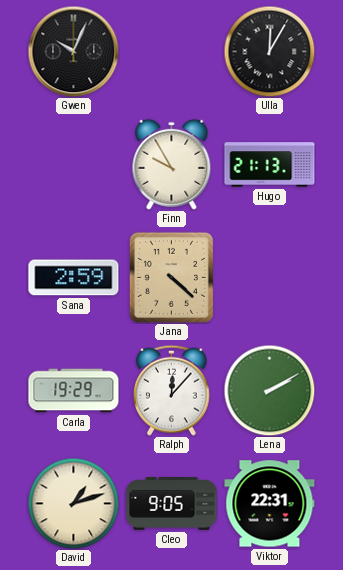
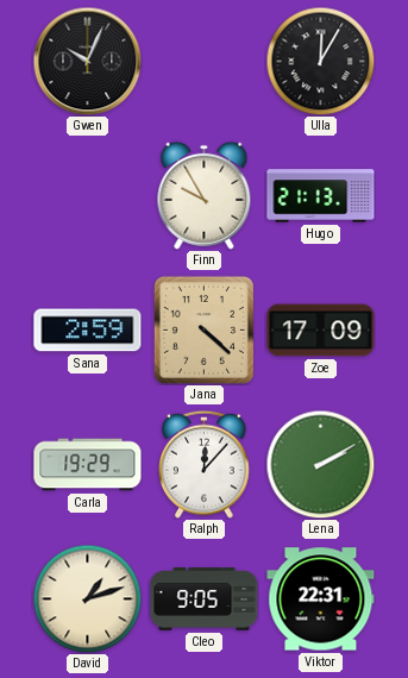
Zoe: none -> 17:09
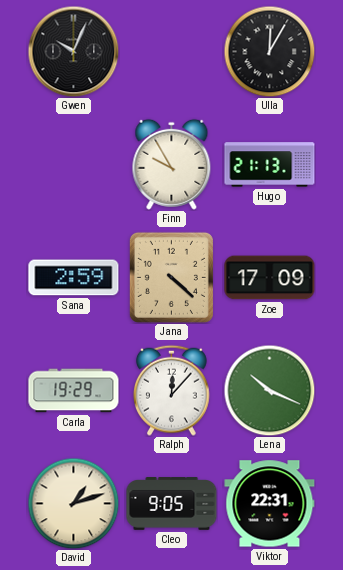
Lena: 2:10 -> 10:19
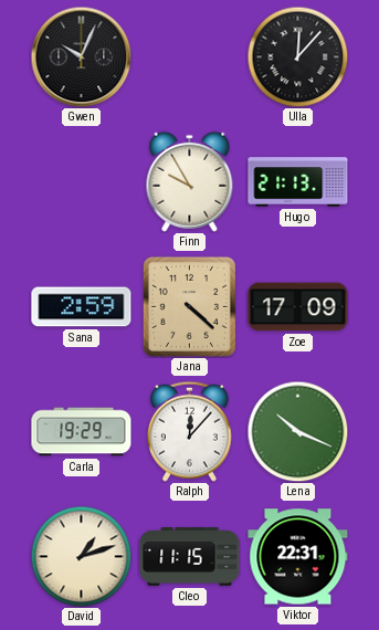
Ulla: 12:05 -> 12:07
Cleo: 9:05 -> 11:15
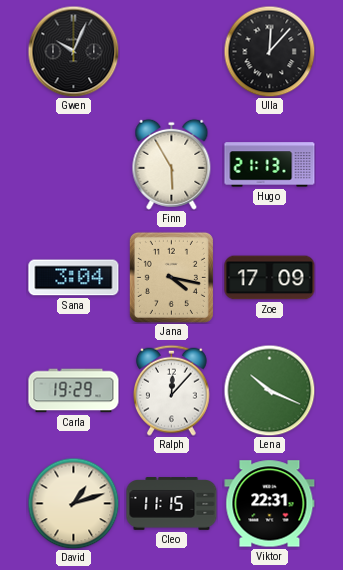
Finn: 9:55 -> 5:55
Sana: 2:59 -> 3:04
Jana: 4:22 -> 4:17
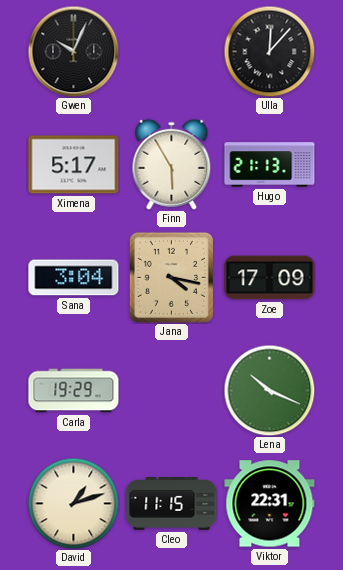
Ximena: none -> 5:17
Ralph: 12:07 -> none
